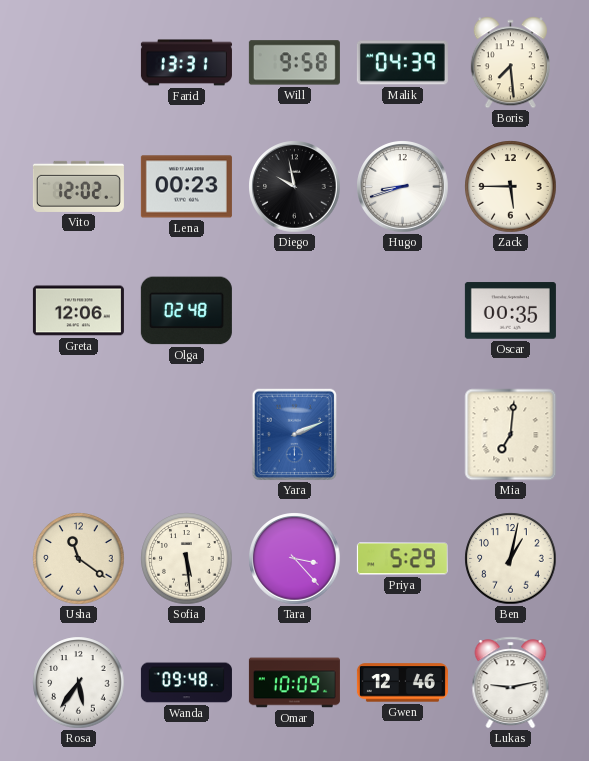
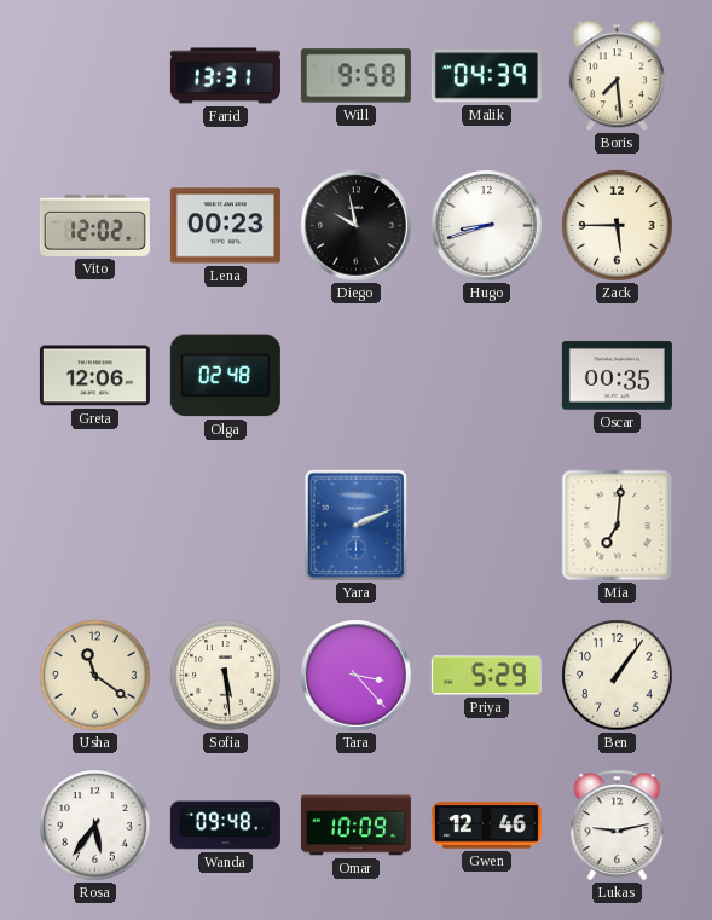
Ben: 1:02 -> 1:06
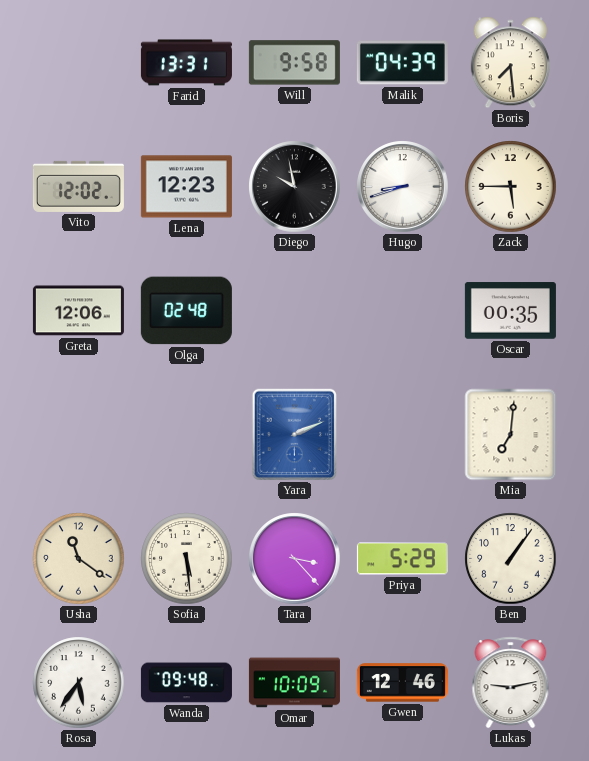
Lena: 00:23 -> 12:23
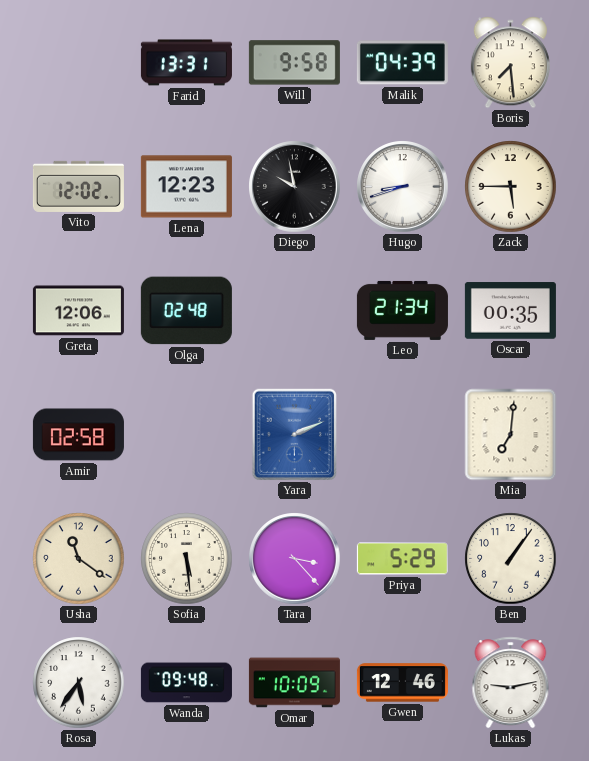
Leo: none -> 21:34
Amir: none -> 02:58
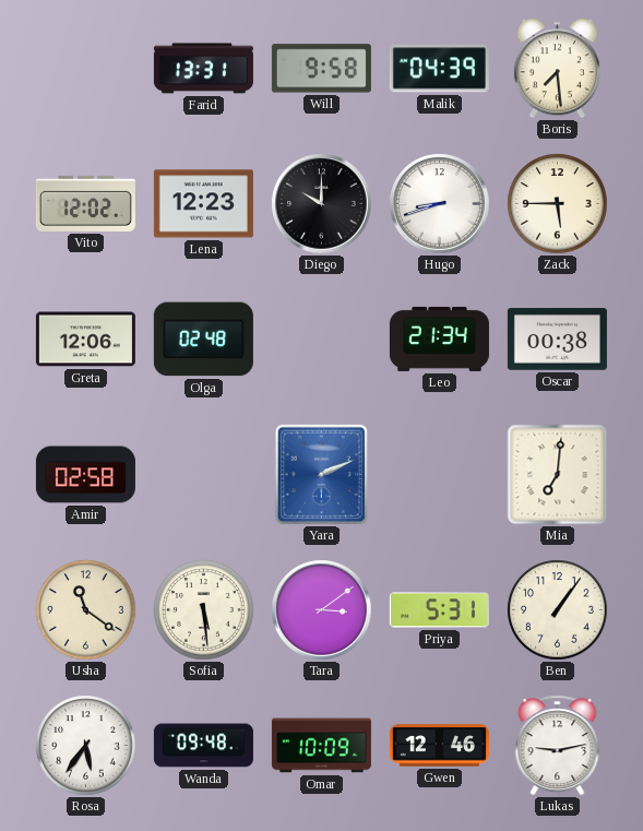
Diego: 9:58 -> 10:00
Oscar: 00:35 -> 00:38
Tara: 3:23 -> 3:09
Priya: 5:29 -> 5:31
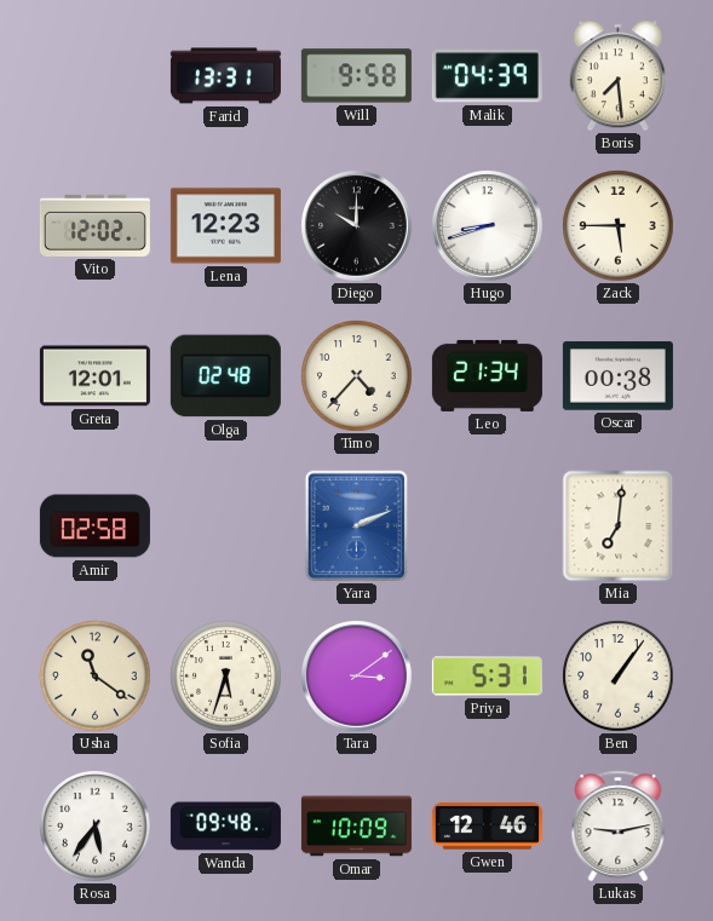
Greta: 12:06 -> 12:01
Timo: none -> 4:37
Sofia: 5:29 -> 5:33
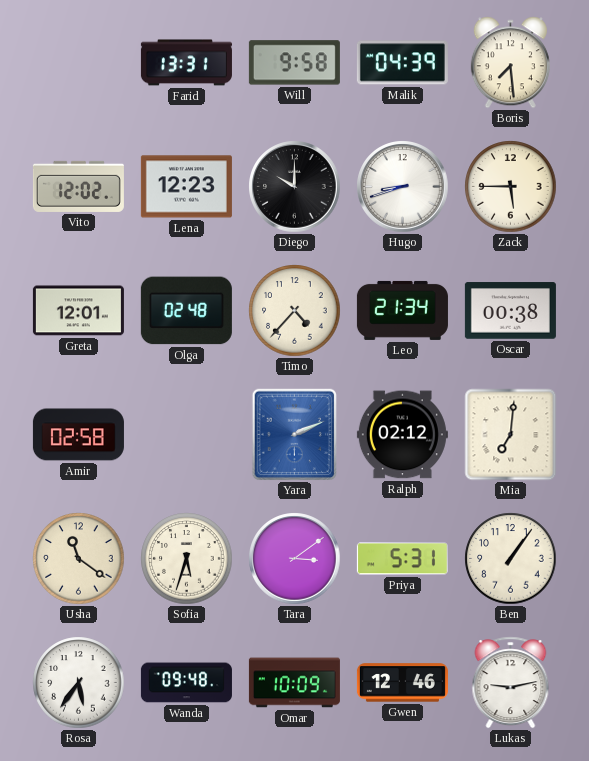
Ralph: none -> 02:12
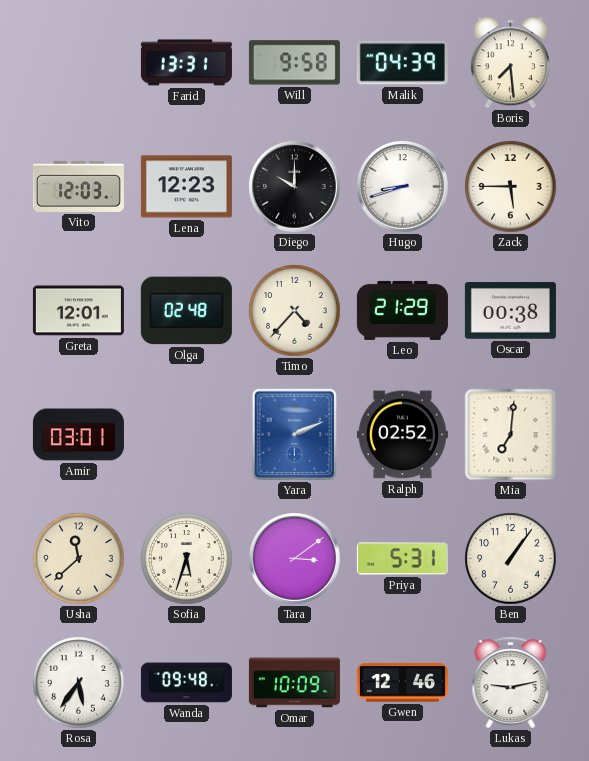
Vito: 12:02 -> 12:03
Leo: 21:34 -> 21:29
Amir: 02:58 -> 03:01
Ralph: 02:12 -> 02:52
Usha: 11:21 -> 11:38
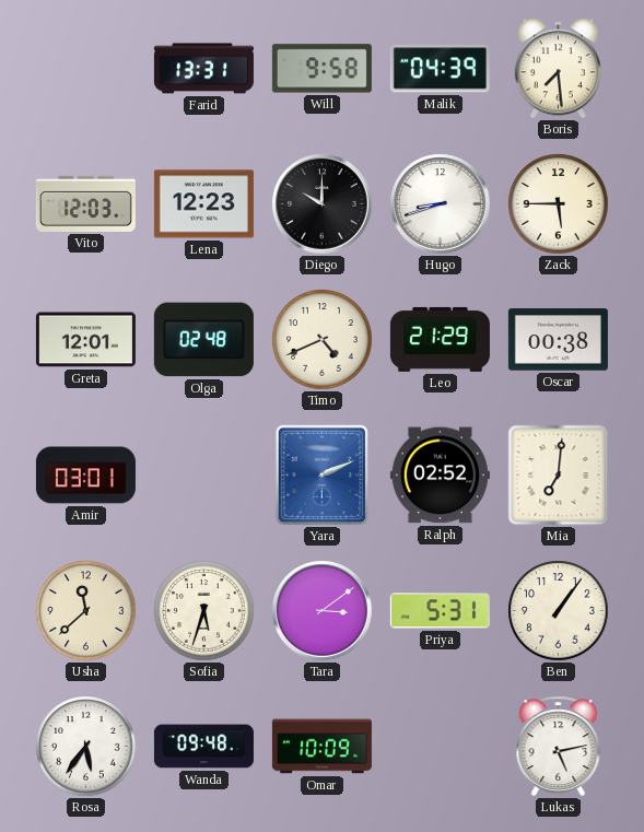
Timo: 4:37 -> 4:41
Gwen: 12:46 -> none
Lukas: 9:13 -> 5:13
